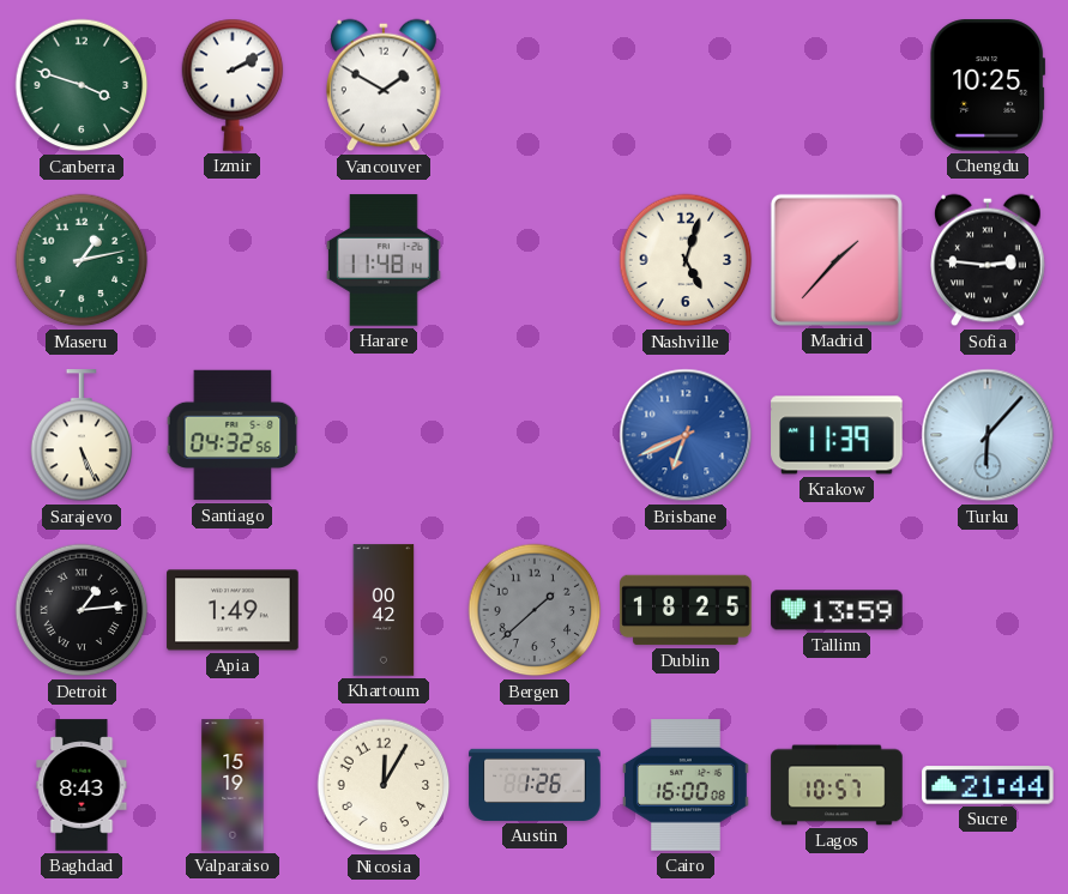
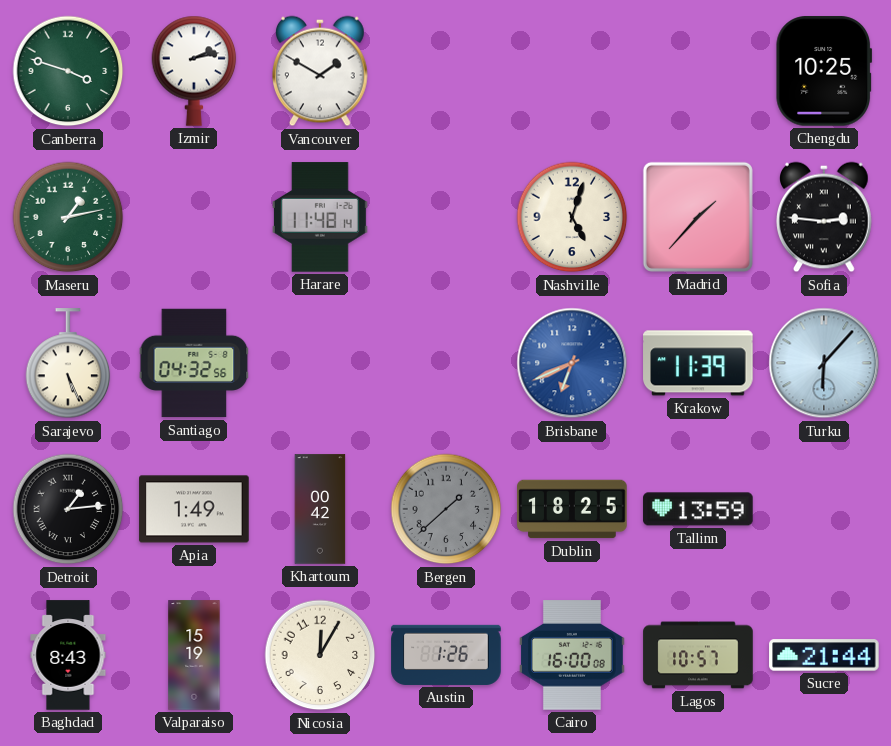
Izmir: 2:10 -> 2:13
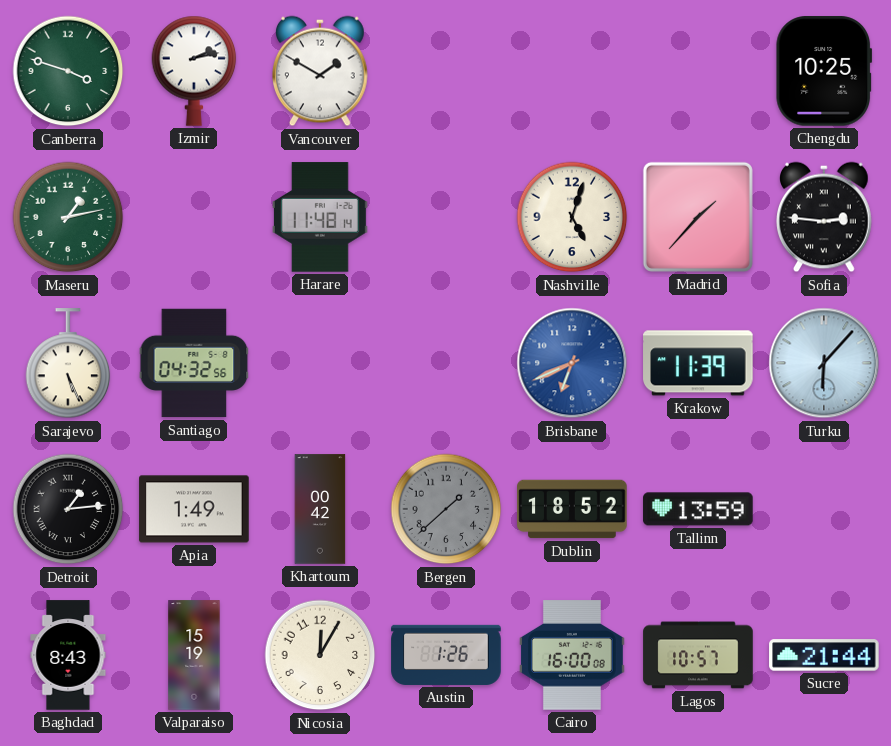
Dublin: 18:25 -> 18:52
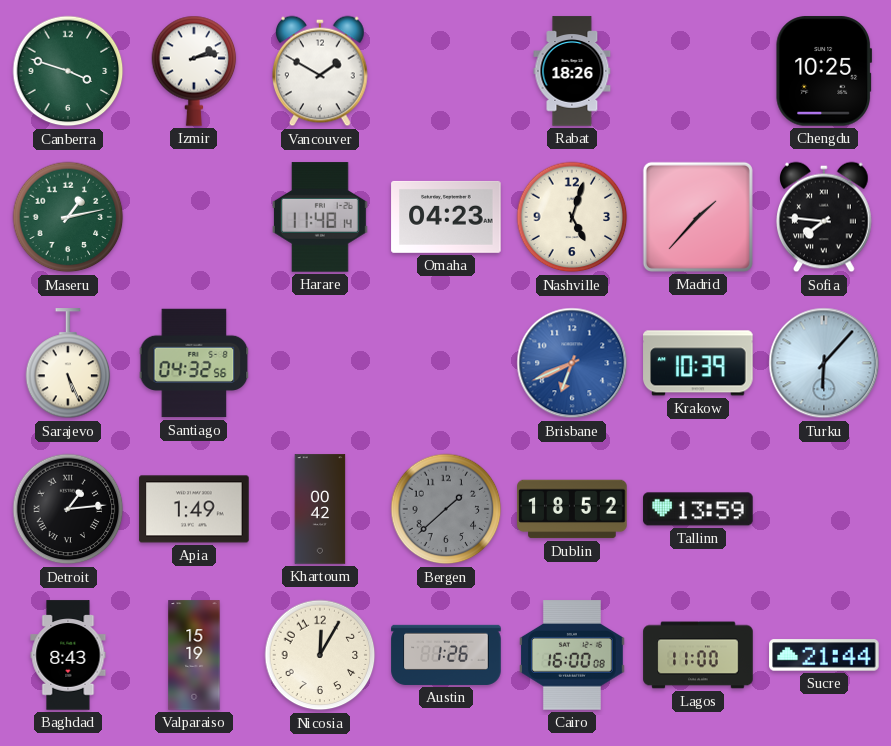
Rabat: none -> 18:26
Omaha: none -> 04:23
Sofia: 2:46 -> 7:46
Krakow: 11:39 -> 10:39
Lagos: 10:57 -> 11:00
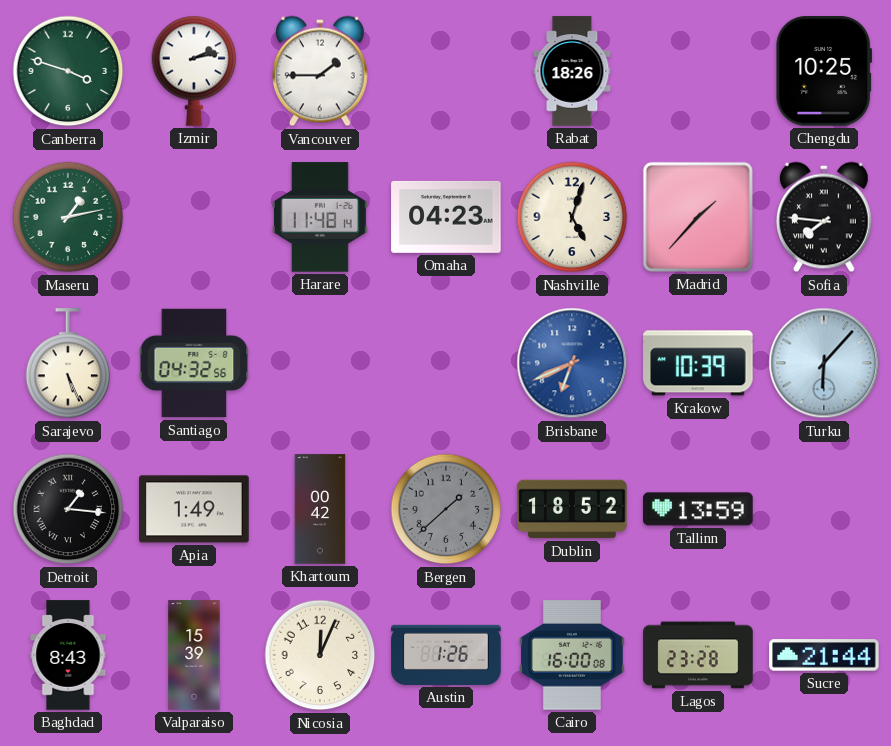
Vancouver: 1:50 -> 1:45
Detroit: 1:14 -> 1:16
Valparaiso: 15:19 -> 15:39
Nicosia: 12:05 -> 12:04
Lagos: 11:00 -> 23:28
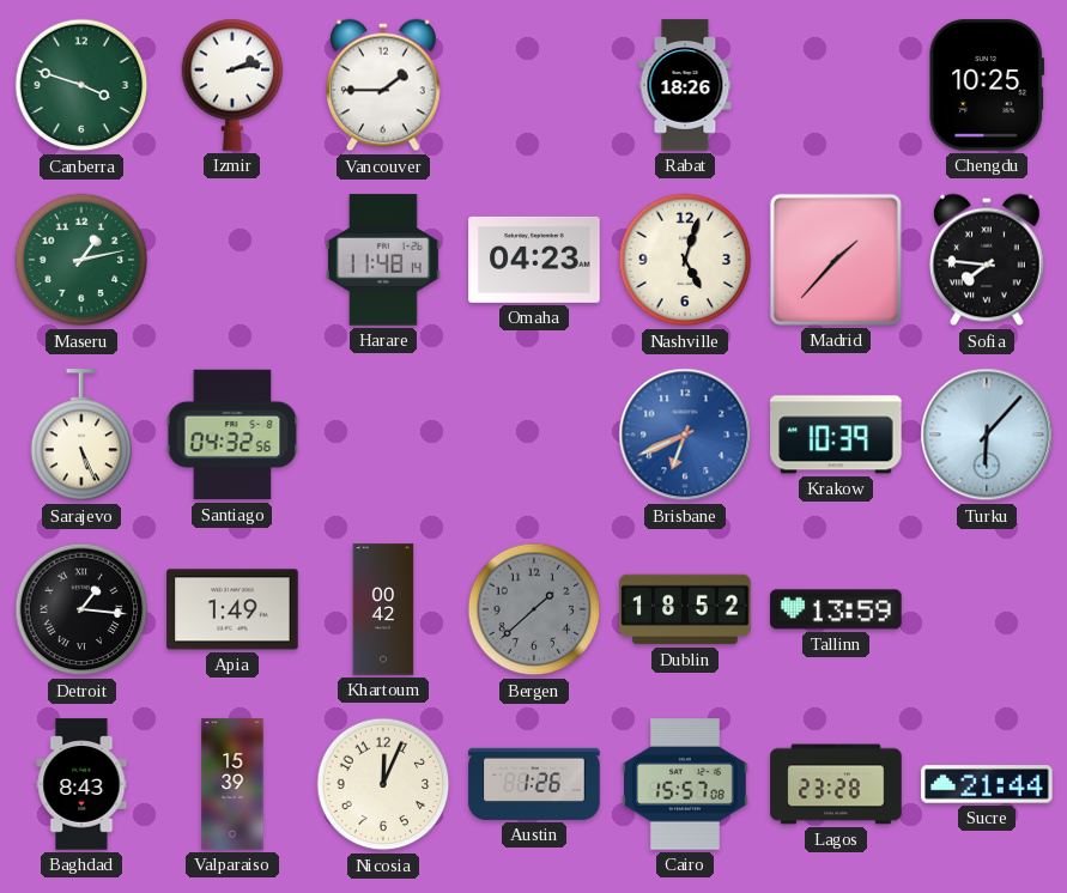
Cairo: 16:00 -> 15:57
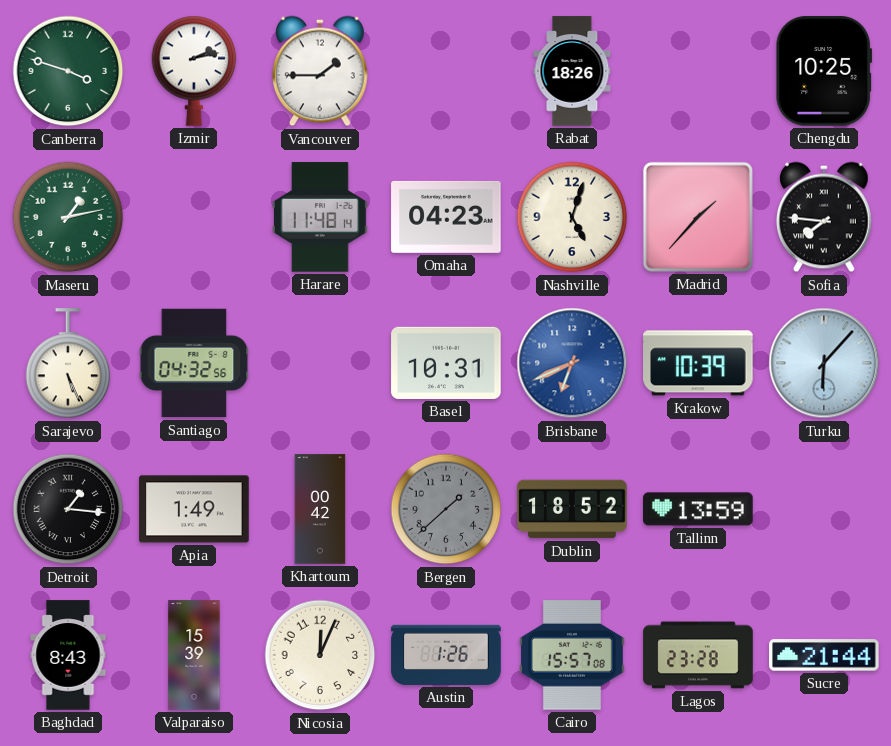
Basel: none -> 10:31
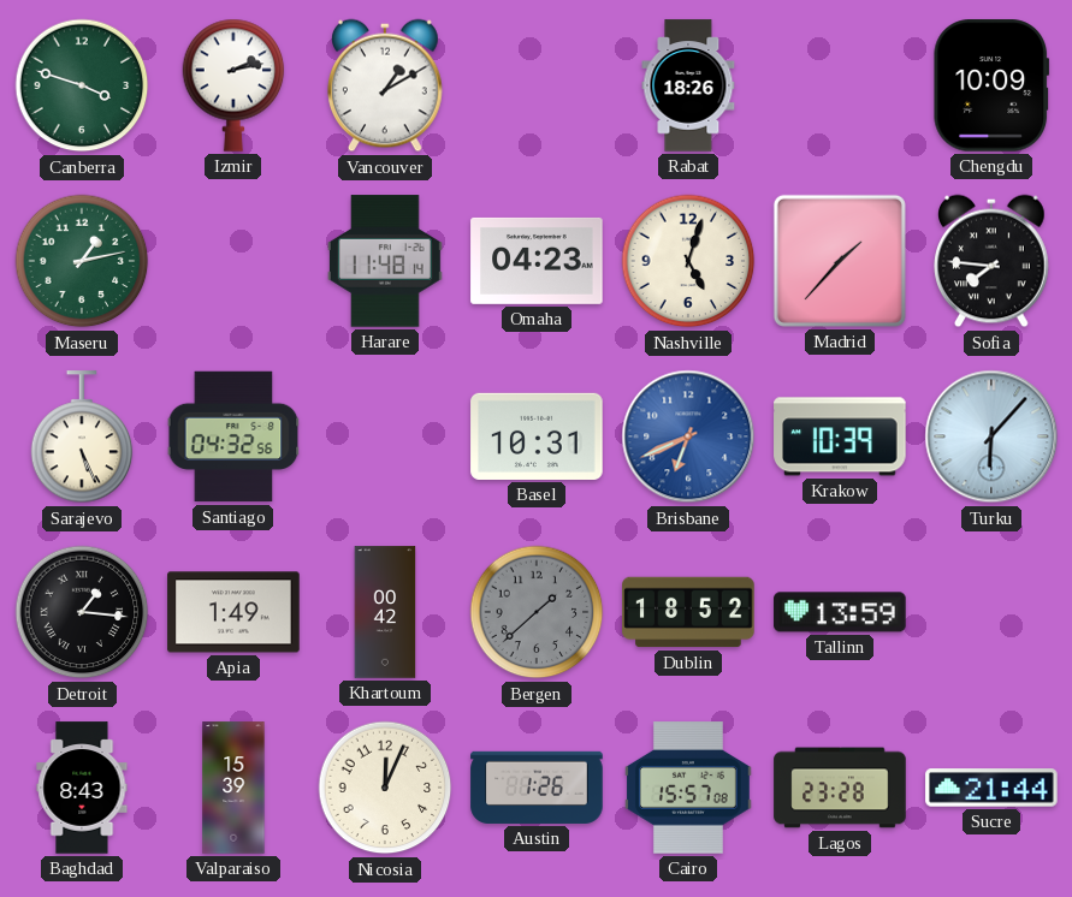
Vancouver: 1:45 -> 1:10
Chengdu: 10:25 -> 10:09
